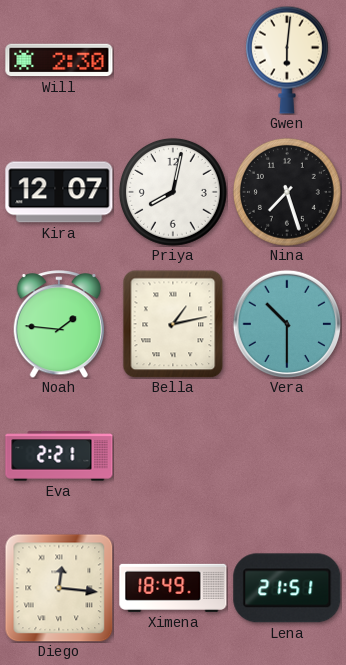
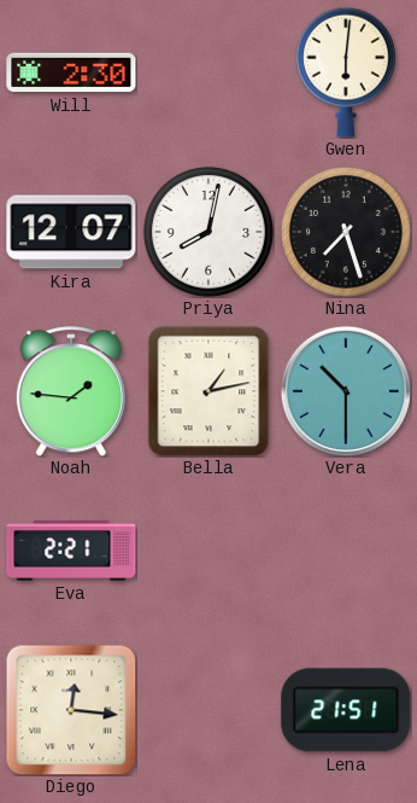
Ximena: 18:49 -> none
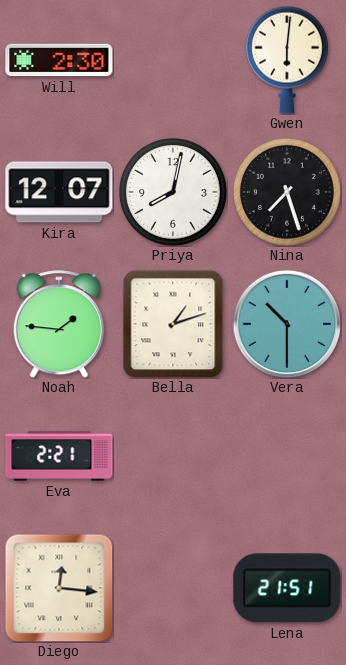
Bella: 1:13 -> 1:12
